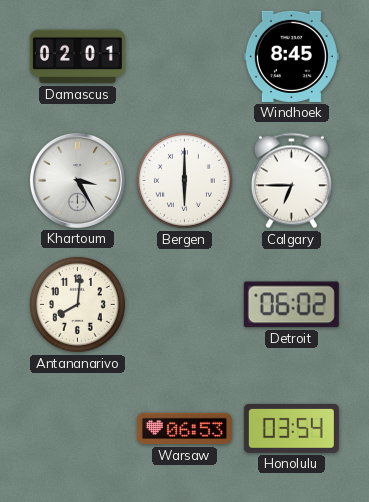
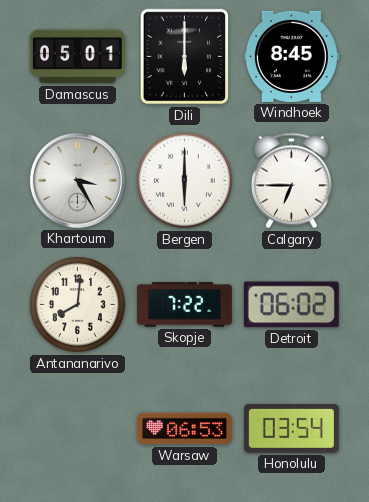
Damascus: 02:01 -> 05:01
Dili: none -> 6:00
Skopje: none -> 7:22
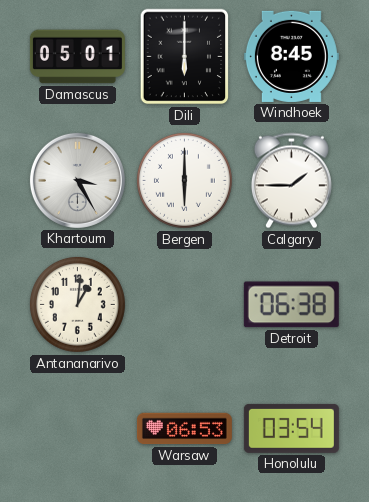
Calgary: 6:45 -> 1:45
Antananarivo: 8:01 -> 1:01
Skopje: 7:22 -> none
Detroit: 06:02 -> 06:38
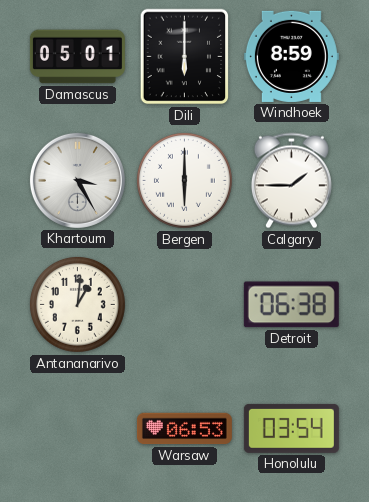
Windhoek: 8:45 -> 8:59
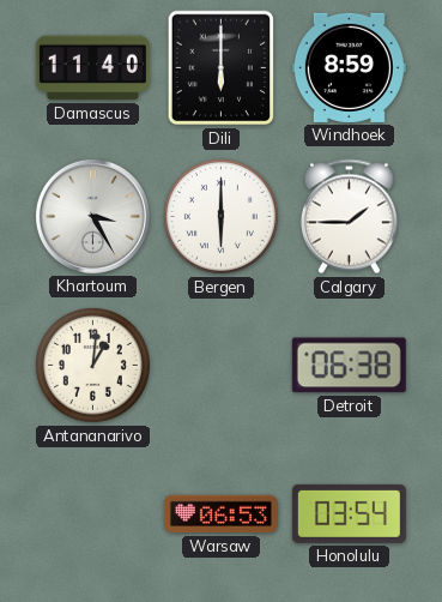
Damascus: 05:01 -> 11:40
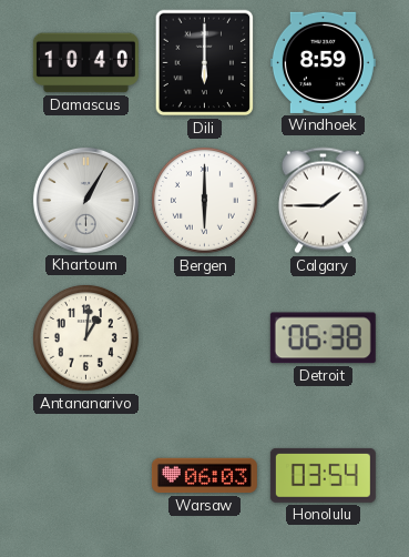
Damascus: 11:40 -> 10:40
Khartoum: 3:25 -> 1:05
Warsaw: 06:53 -> 06:03
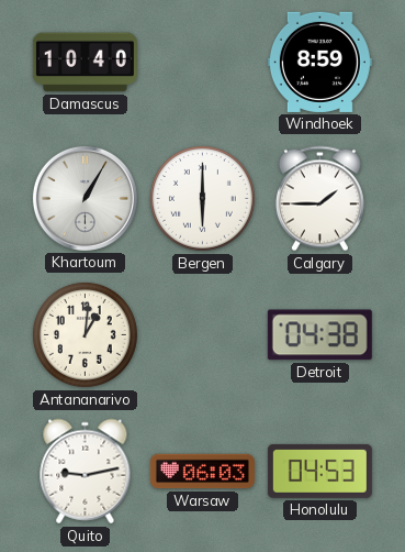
Dili: 6:00 -> none
Detroit: 06:38 -> 04:38
Quito: none -> 9:13
Honolulu: 03:54 -> 04:53
